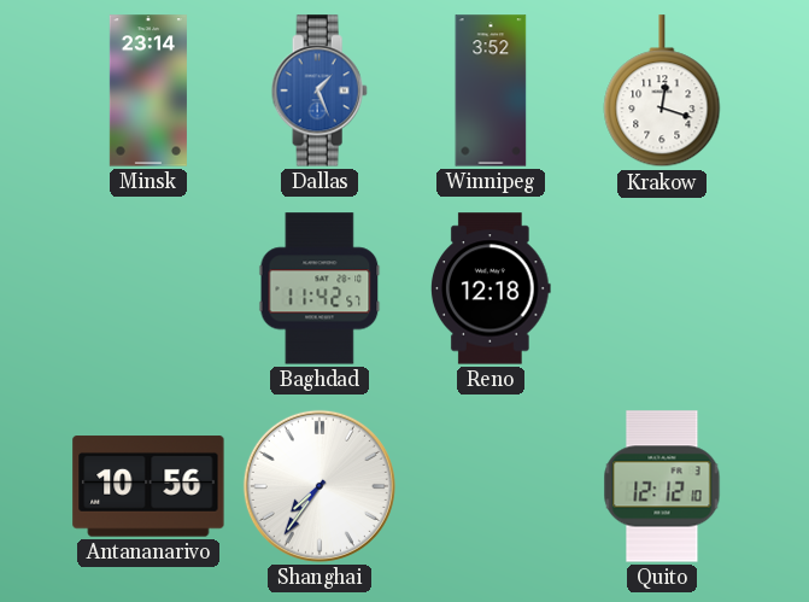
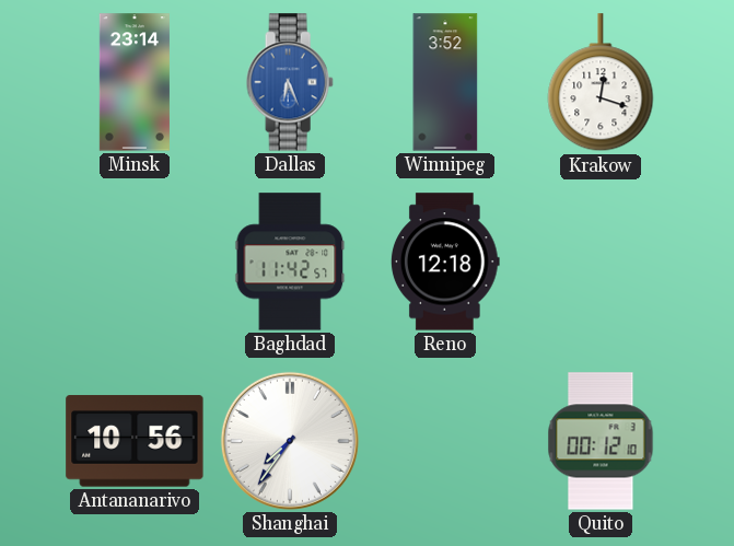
Dallas: 1:26 -> 6:26
Quito: 12:12 -> 00:12
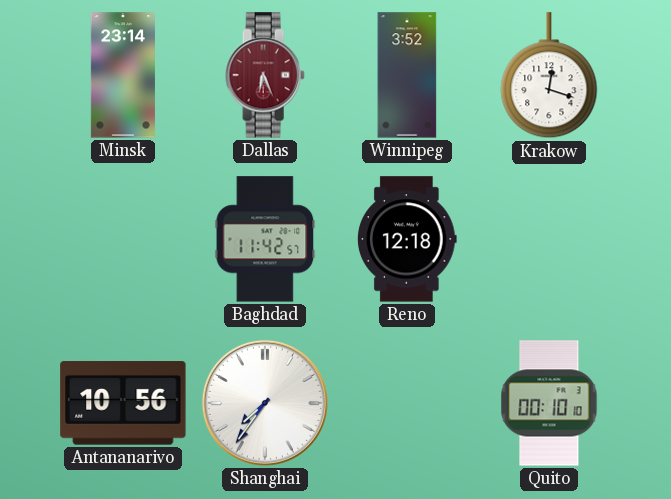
Dallas dial: blue -> burgundy
Quito: 00:12 -> 00:10
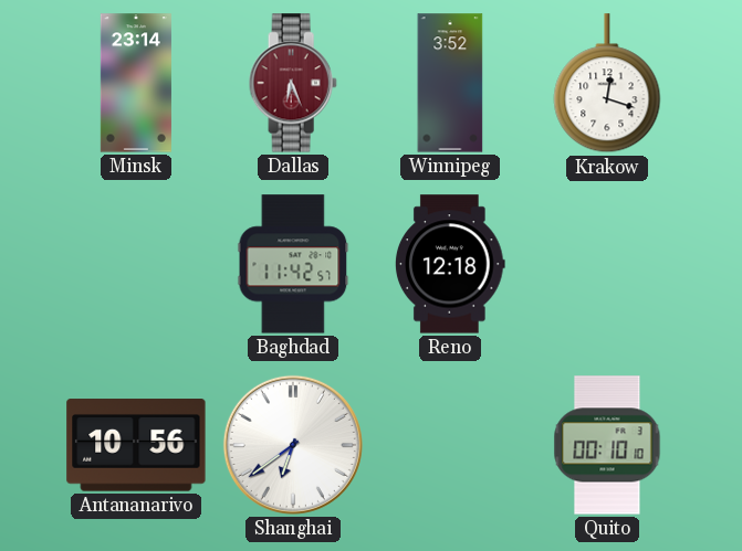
Shanghai: 7:36 -> 6:39
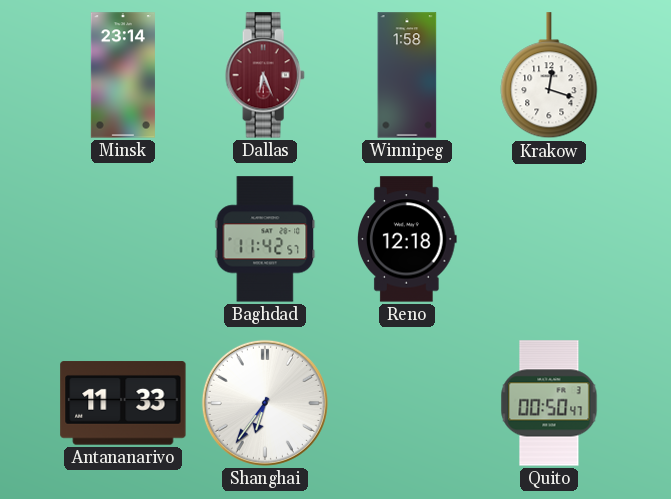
Winnipeg: 3:52 -> 1:58
Antananarivo: 10:56 -> 11:33
Shanghai: 6:39 -> 6:36
Quito: 00:10 -> 00:50
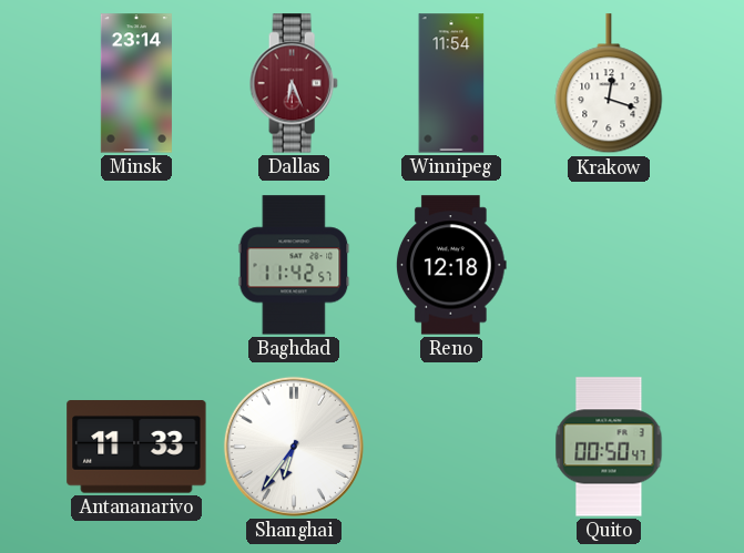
Winnipeg: 1:58 -> 11:54
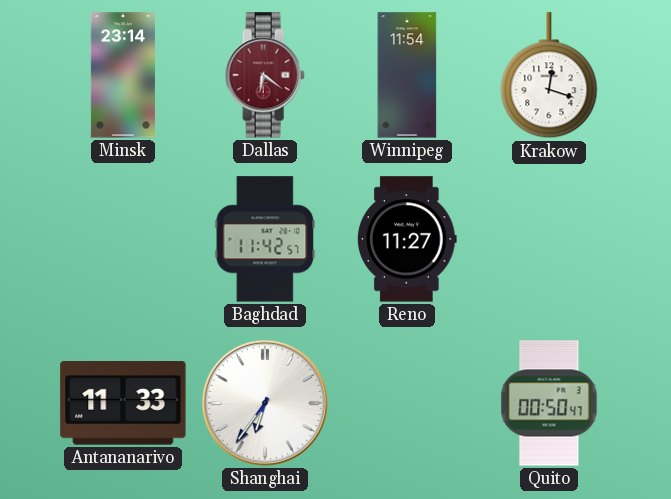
Dallas: 6:26 -> 6:21
Reno: 12:18 -> 11:27
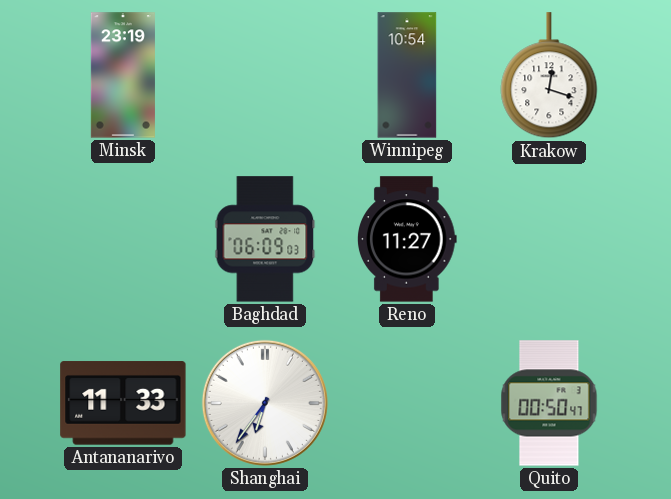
Minsk: 23:14 -> 23:19
Dallas: 6:21 -> none
Winnipeg: 11:54 -> 10:54
Baghdad: 11:42 -> 06:09
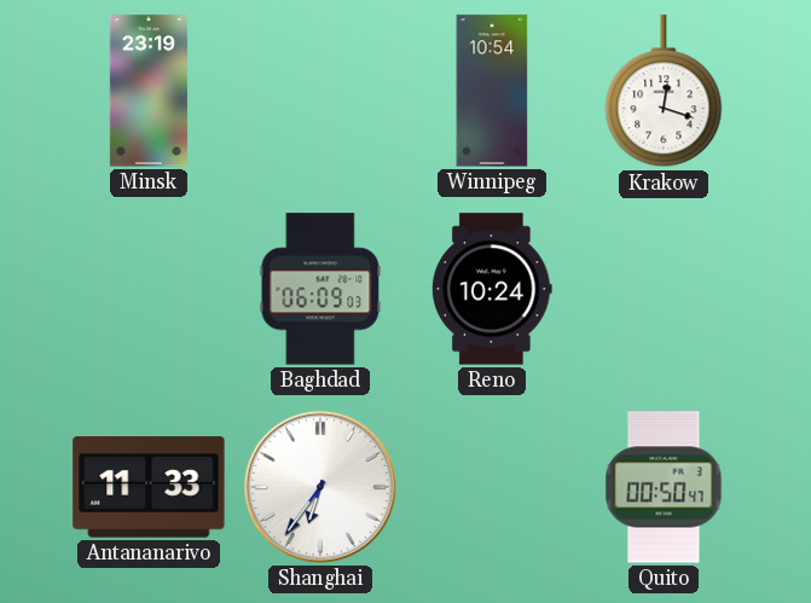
Reno: 11:27 -> 10:24
